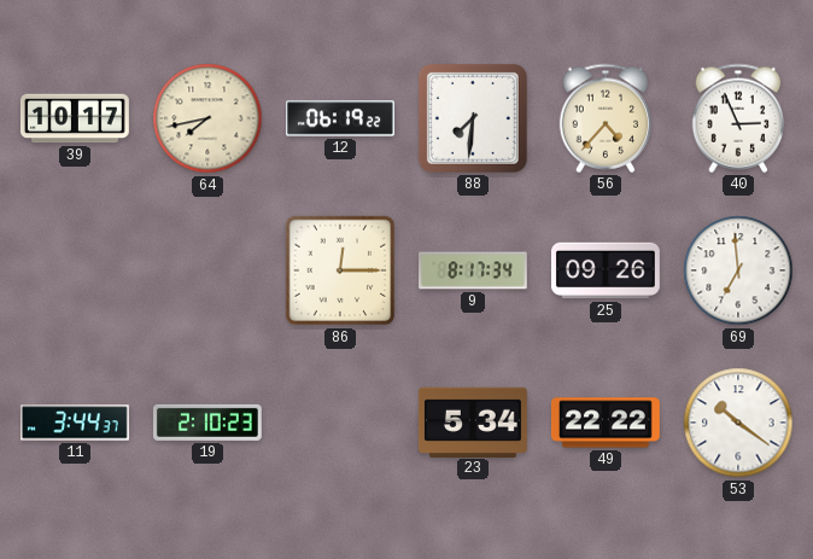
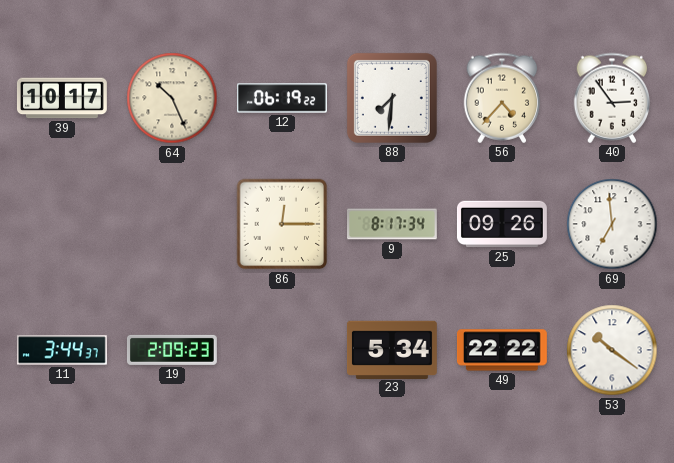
64: 7:43 -> 10:26
40: 2:56 -> 2:54
19: 2:10 -> 2:09
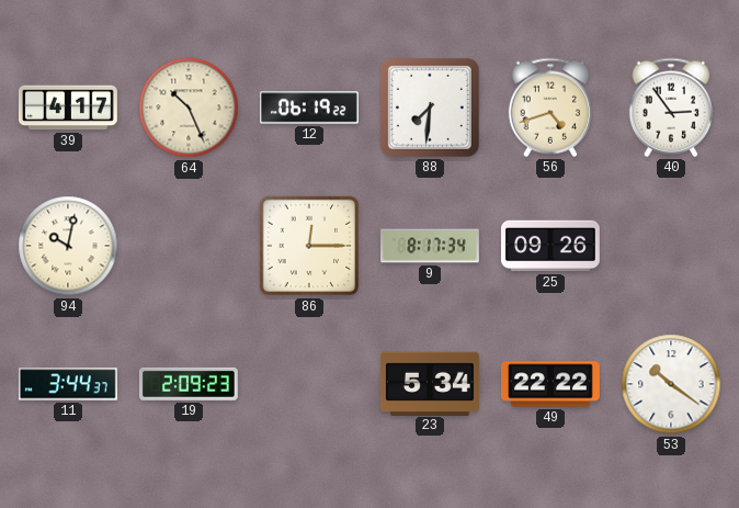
39: 10:17 -> 4:17
56: 4:37 -> 4:42
94: none -> 10:02
69: 6:59 -> none
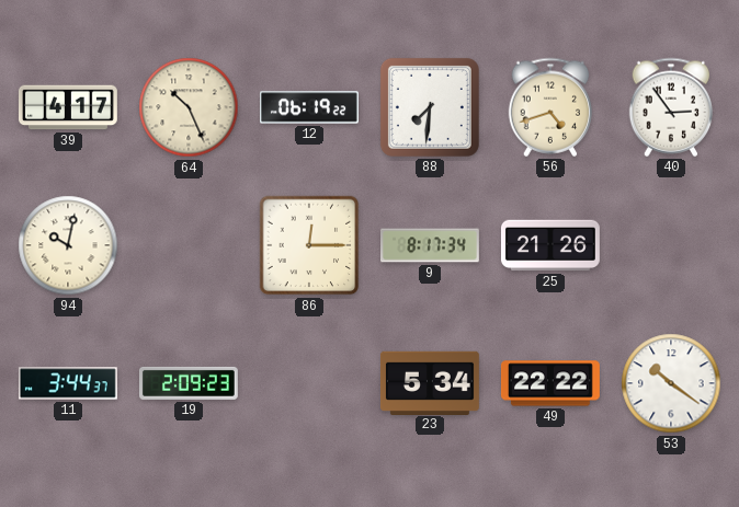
25: 09:26 -> 21:26
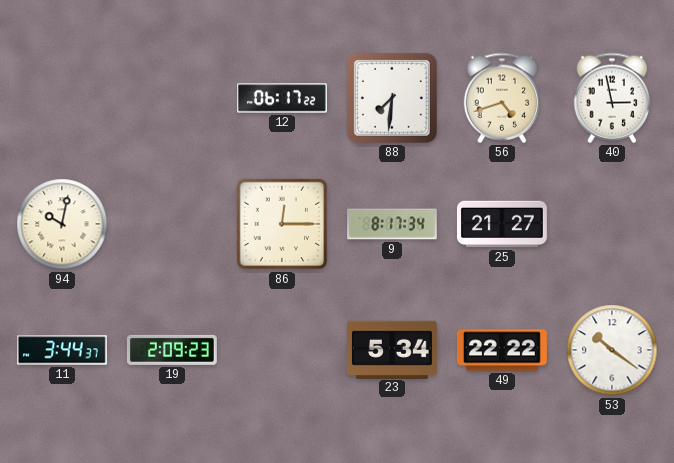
39: 4:17 -> none
64: 10:26 -> none
12: 06:19 -> 06:17
40: 2:54 -> 2:58
25: 21:26 -> 21:27
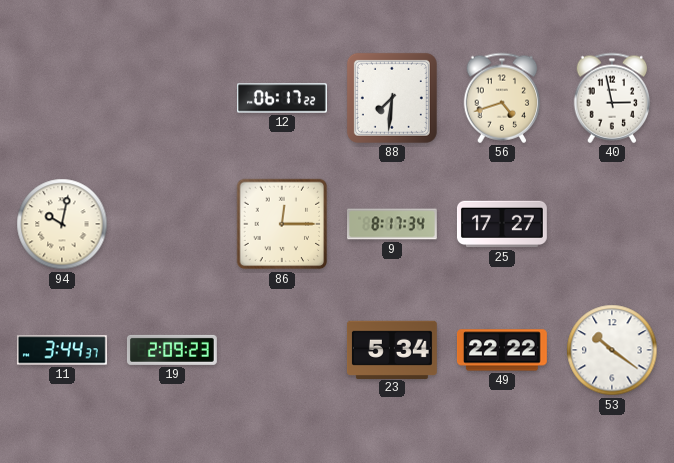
25: 21:27 -> 17:27
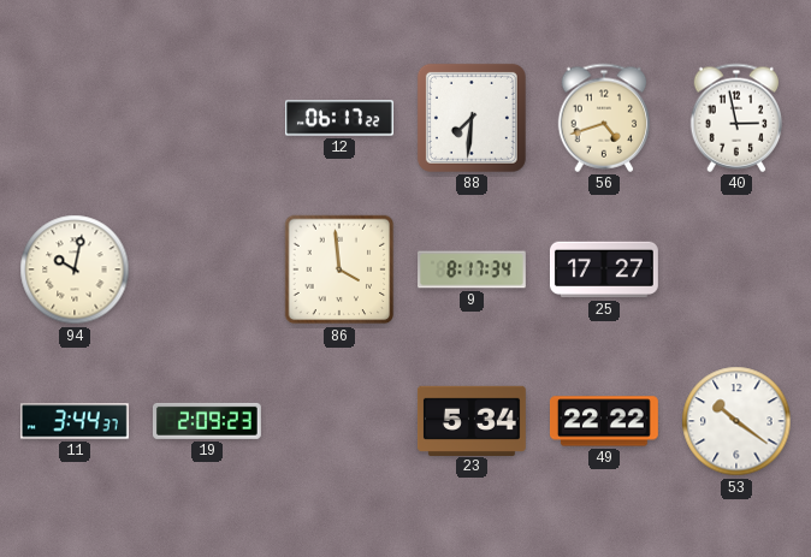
86: 12:15 -> 3:59
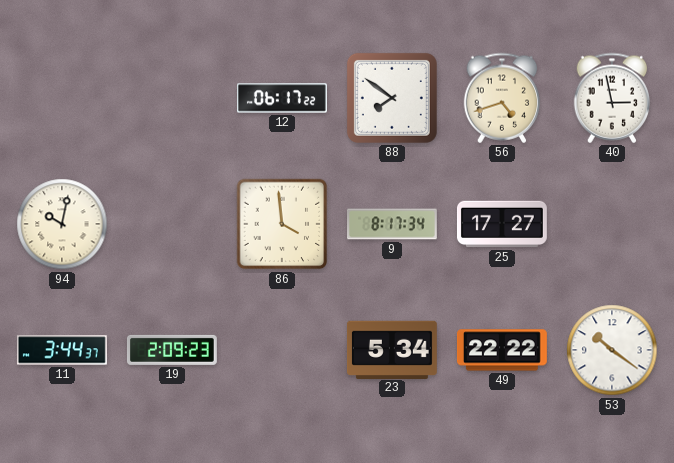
88: 7:31 -> 7:51
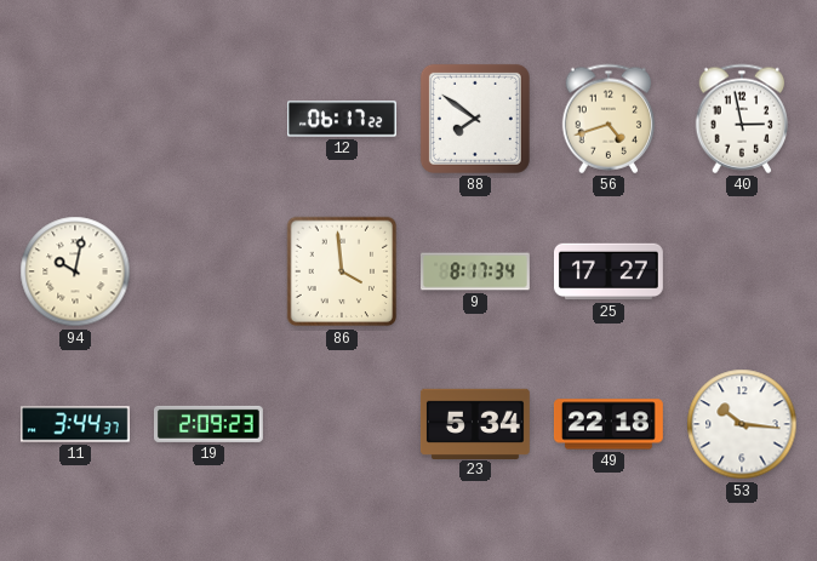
49: 22:22 -> 22:18
53: 10:21 -> 10:16
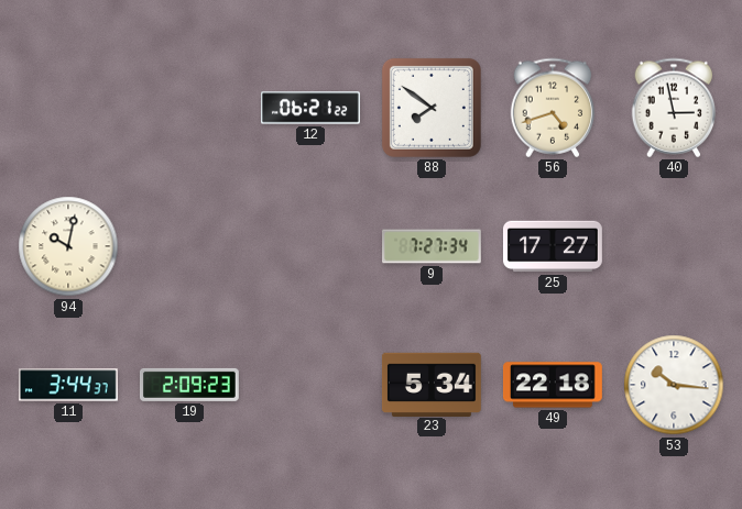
12: 06:17 -> 06:21
86: 3:59 -> none
9: 8:17 -> 7:27
